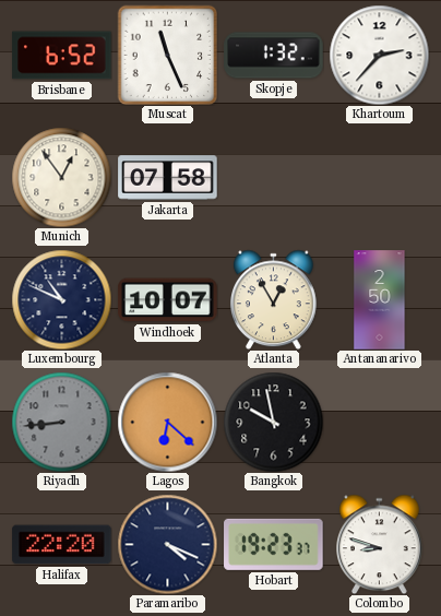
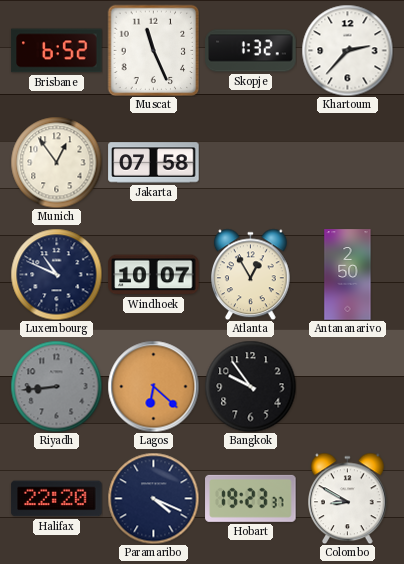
Bangkok: 9:58 -> 9:54
Colombo: 8:48 -> 8:50
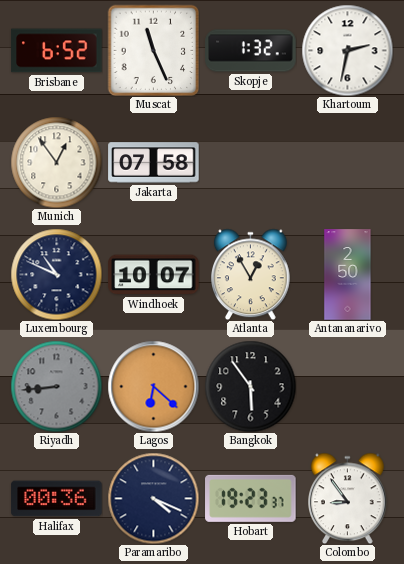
Khartoum: 2:37 -> 2:32
Bangkok: 9:54 -> 5:54
Halifax: 22:20 -> 00:36
Colombo: 8:50 -> 8:54
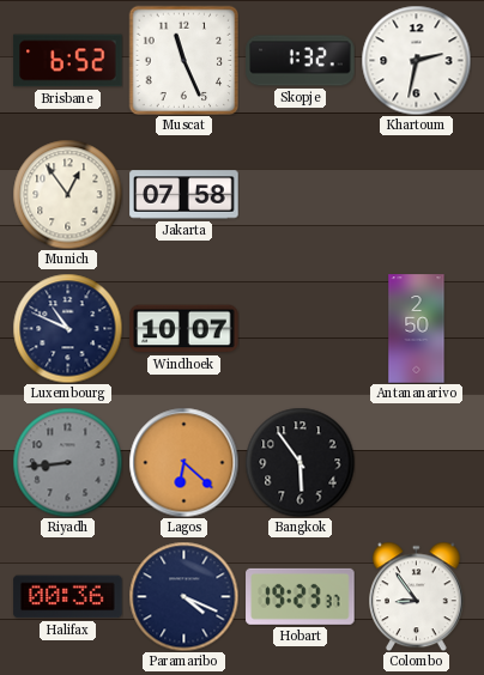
Atlanta: 12:55 -> none
